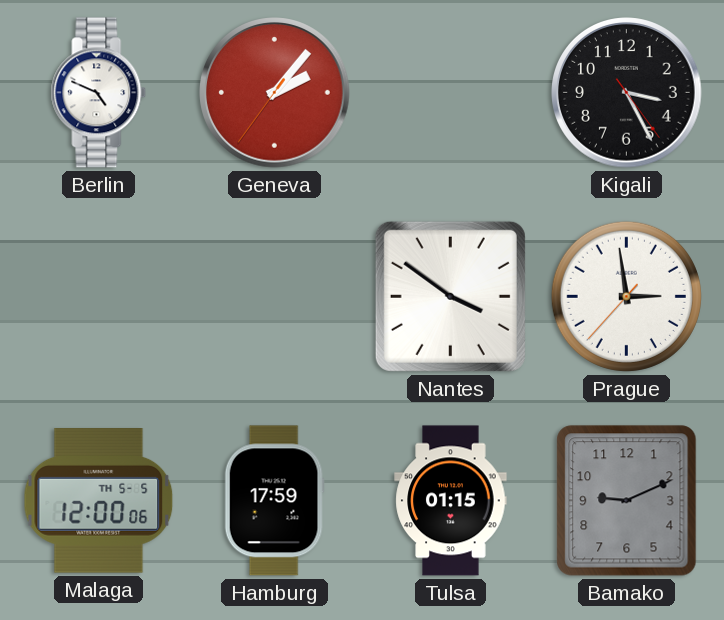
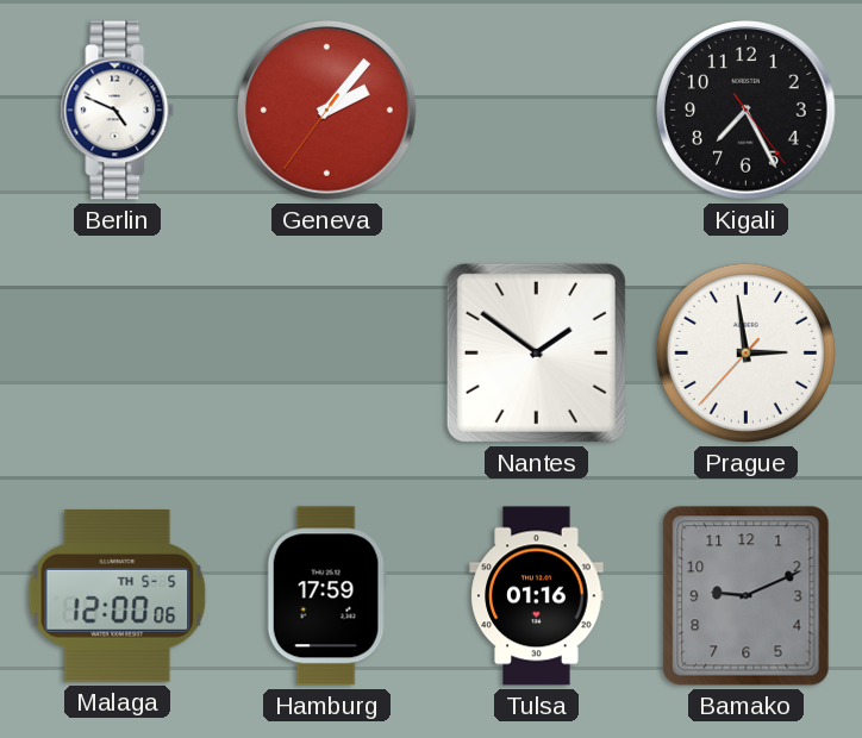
Kigali: 3:25 -> 7:25
Nantes: 3:51 -> 1:51
Tulsa: 01:15 -> 01:16
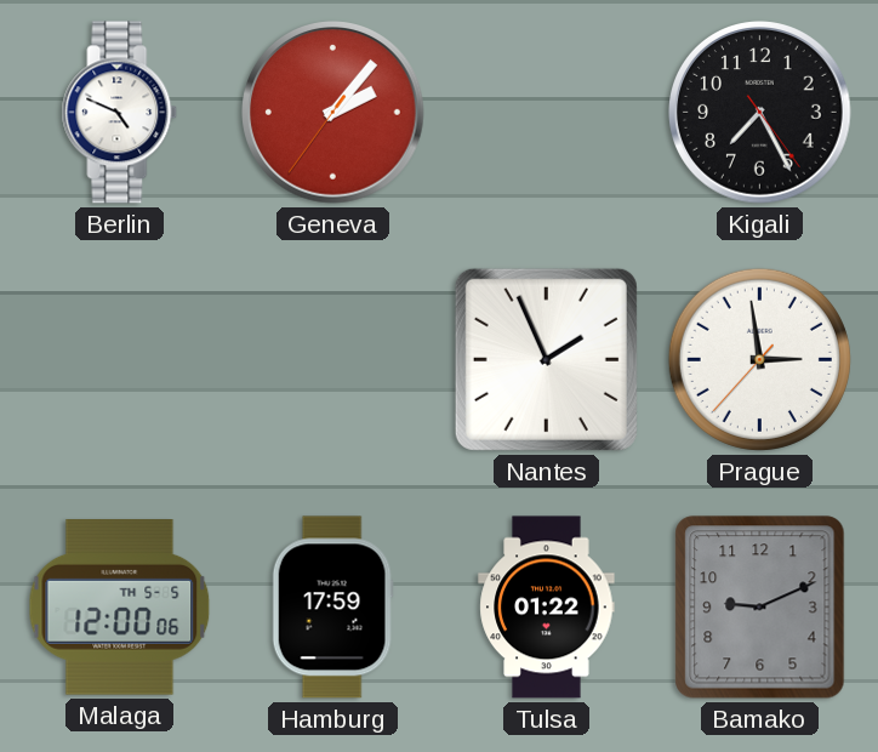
Nantes: 1:51 -> 1:56
Tulsa: 01:16 -> 01:22
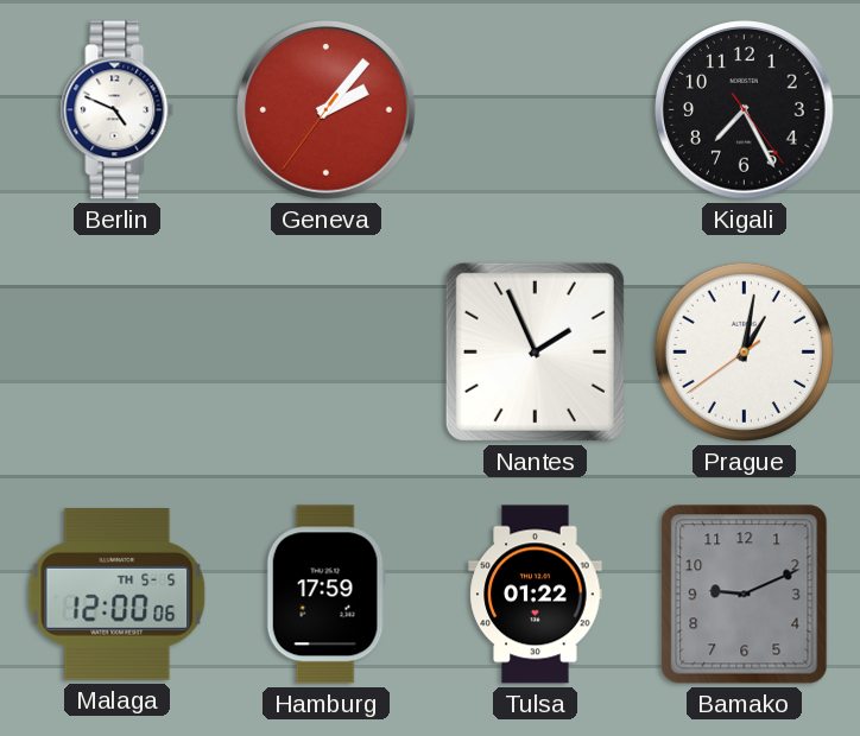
Prague: 2:58 -> 1:01
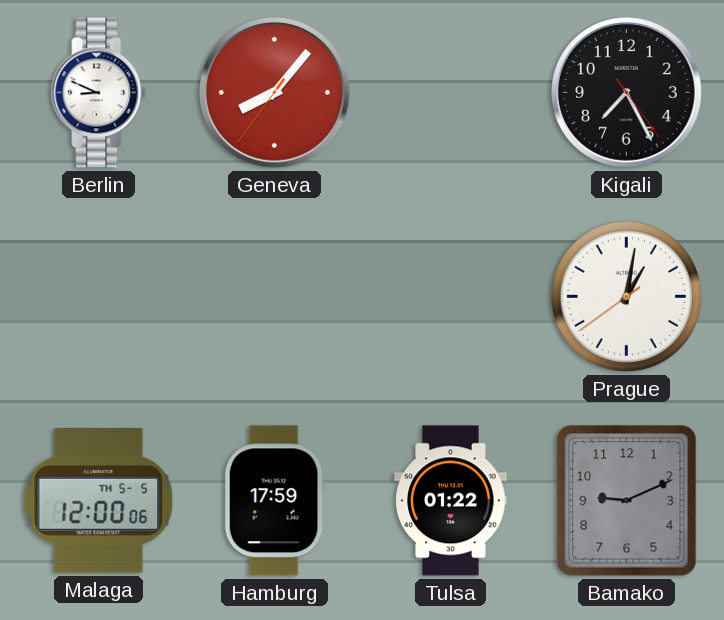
Berlin: 4:49 -> 8:49
Geneva: 2:06 -> 8:06
Nantes: 1:56 -> none
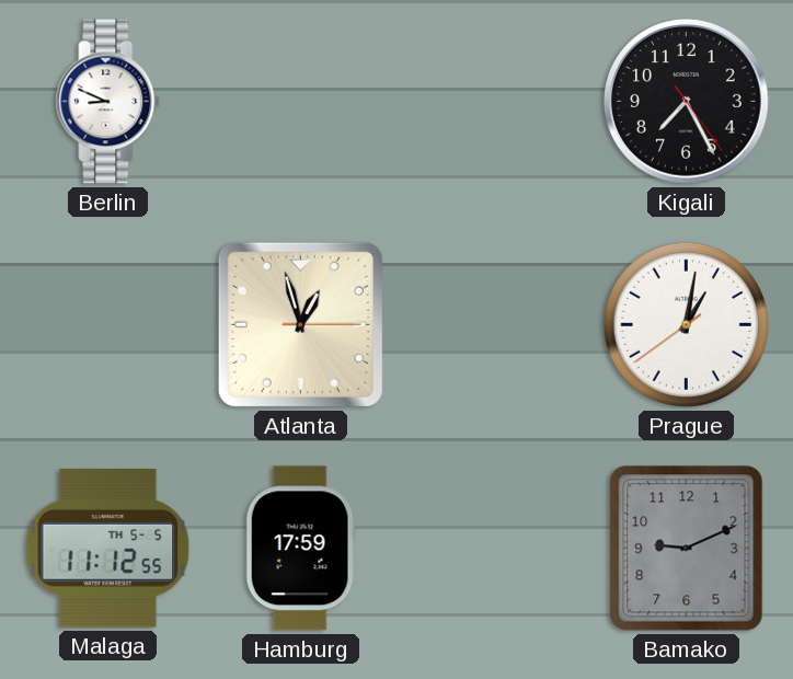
Geneva: 8:06 -> none
Atlanta: none -> 12:57
Malaga: 12:00 -> 11:12
Tulsa: 01:22 -> none
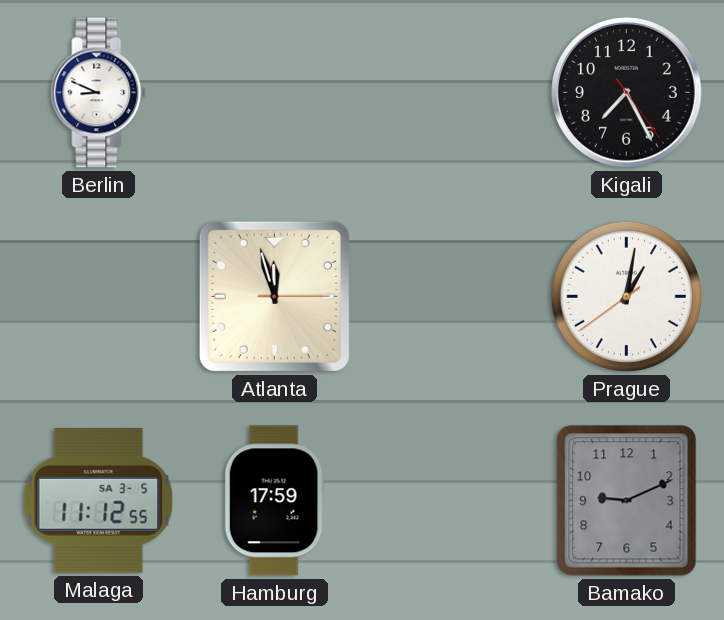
Atlanta: 12:57 -> 11:57
Malaga date: TH 5-5 -> SA 3-5
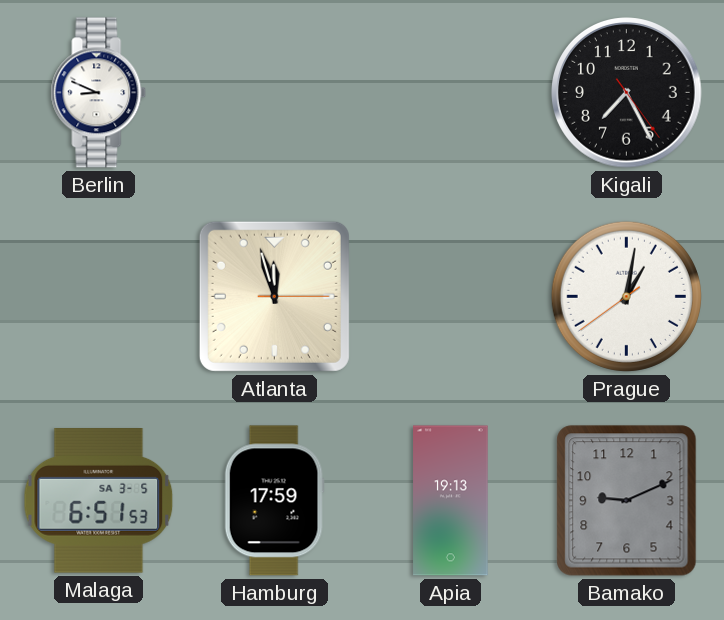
Malaga: 11:12 -> 6:51
Apia: none -> 19:13
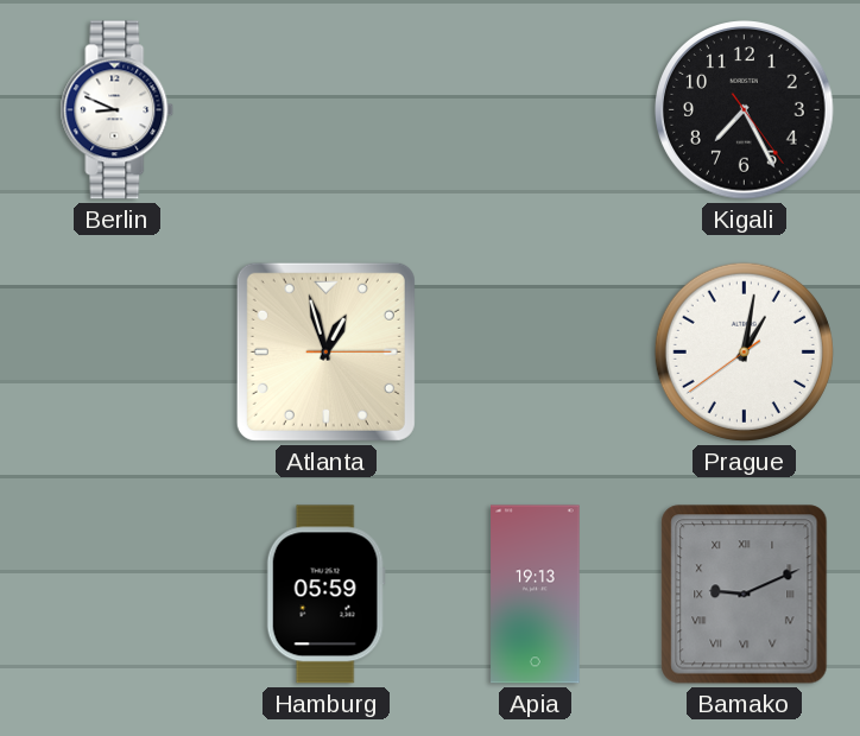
Atlanta: 11:57 -> 12:57
Malaga: 6:51 -> none
Hamburg: 17:59 -> 05:59
Bamako numerals: Arabic -> Roman
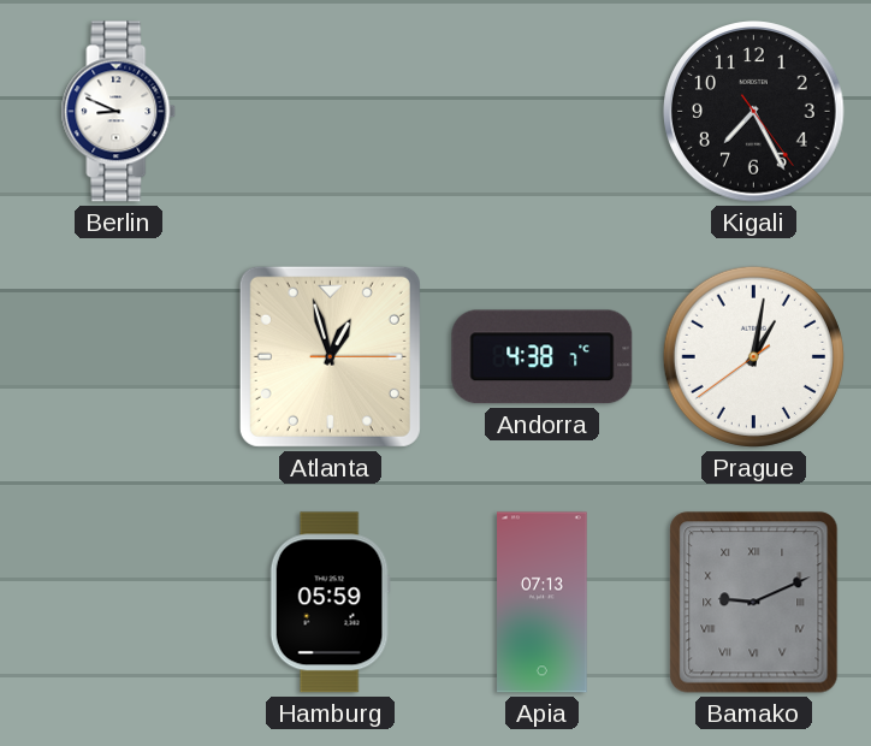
Andorra: none -> 4:38
Apia: 19:13 -> 07:13
